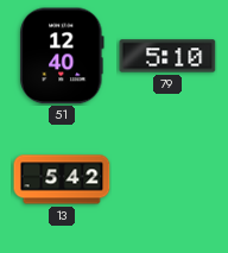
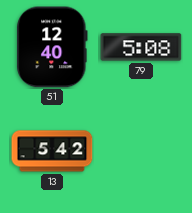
79: 5:10 -> 5:08
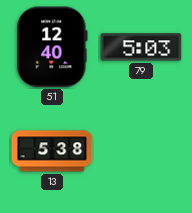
79: 5:08 -> 5:03
13: 5:42 -> 5:38
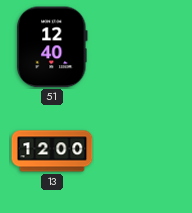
79: 5:03 -> none
13: 5:38 -> 12:00
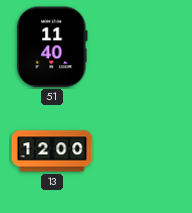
51: 12:40 -> 11:40
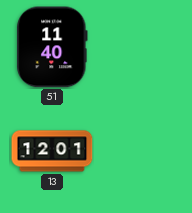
13: 12:00 -> 12:01
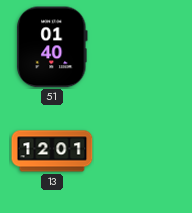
51: 11:40 -> 01:40
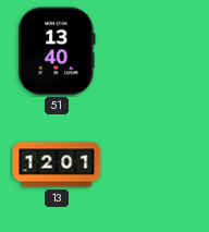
51: 01:40 -> 13:40
